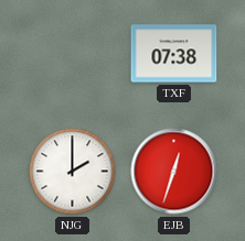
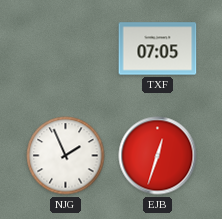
TXF: 07:38 -> 07:05
NJG: 2:00 -> 1:56
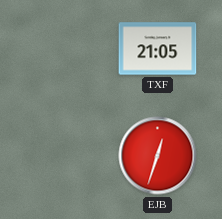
TXF: 07:05 -> 21:05
NJG: 1:56 -> none
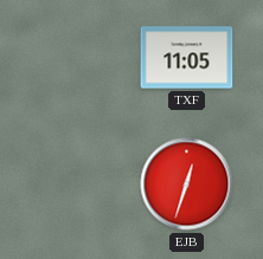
TXF: 21:05 -> 11:05
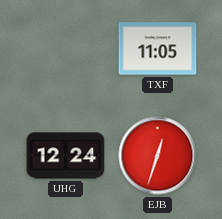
UHG: none -> 12:24
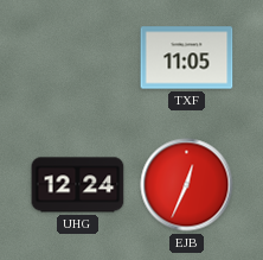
EJB: 12:33 -> 12:34
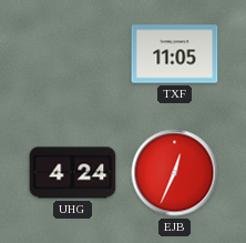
UHG: 12:24 -> 4:24
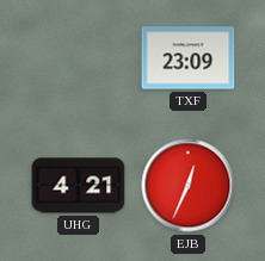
TXF: 11:05 -> 23:09
UHG: 4:24 -> 4:21
